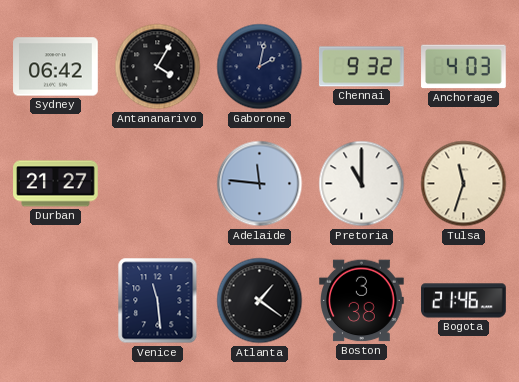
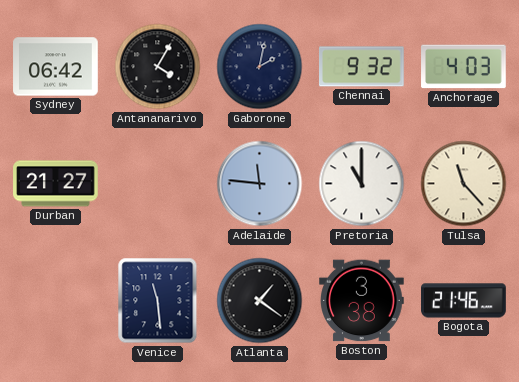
Tulsa: 11:33 -> 11:23
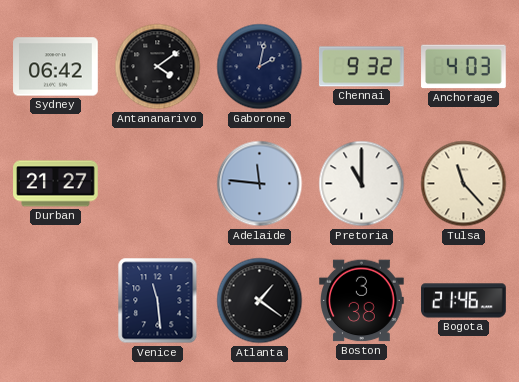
Antananarivo: 4:05 -> 4:09
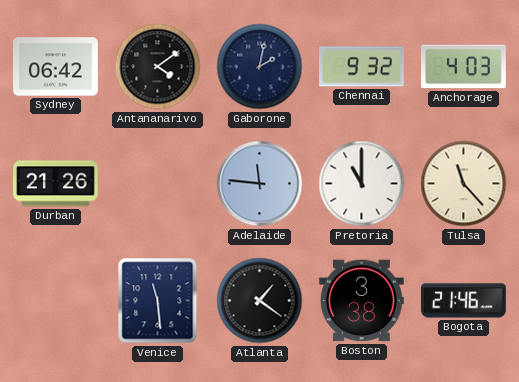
Durban: 21:27 -> 21:26
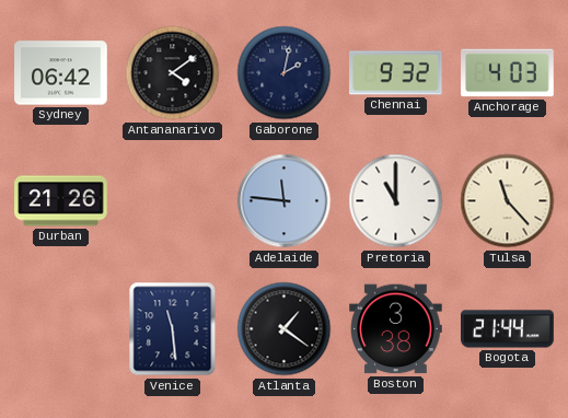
Bogota: 21:46 -> 21:44
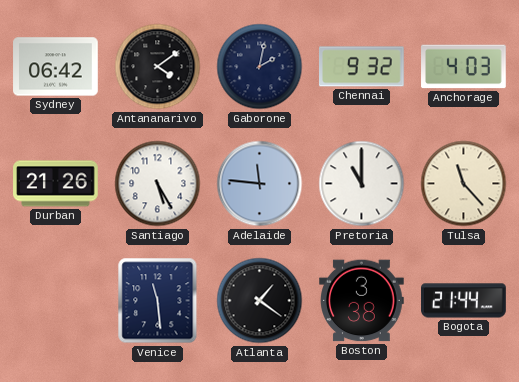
Santiago: none -> 5:25
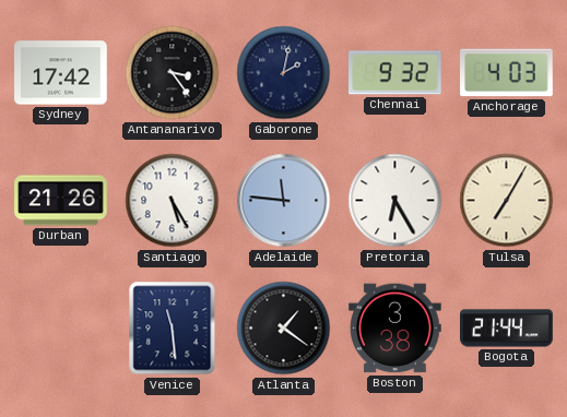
Sydney: 06:42 -> 17:42
Antananarivo: 4:09 -> 3:24
Pretoria: 11:00 -> 6:25
Tulsa: 11:23 -> 7:05
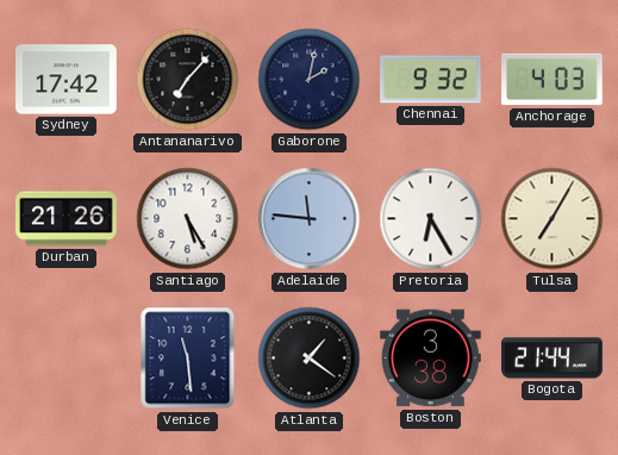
Antananarivo: 3:24 -> 7:07
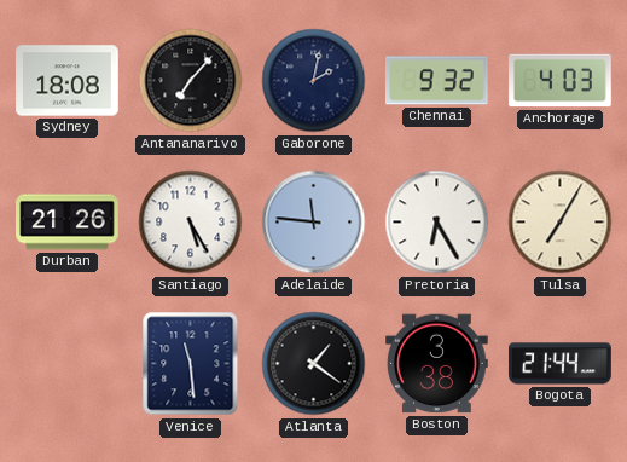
Sydney: 17:42 -> 18:08
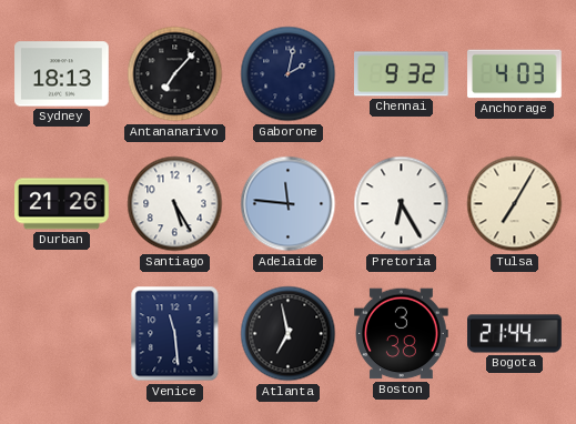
Sydney: 18:08 -> 18:13
Atlanta: 1:21 -> 6:58
